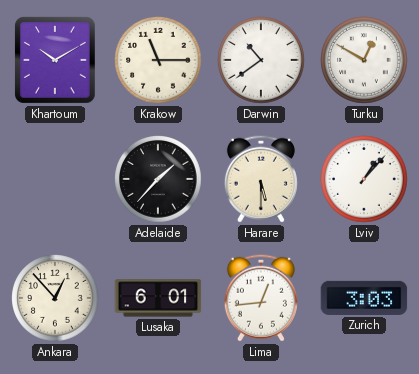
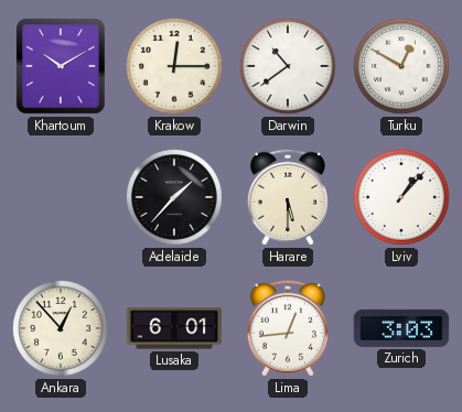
Krakow: 11:15 -> 12:15
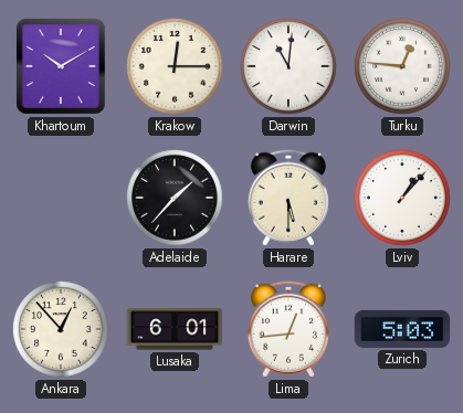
Darwin: 10:39 -> 11:01
Turku: 12:50 -> 12:46
Zurich: 3:03 -> 5:03
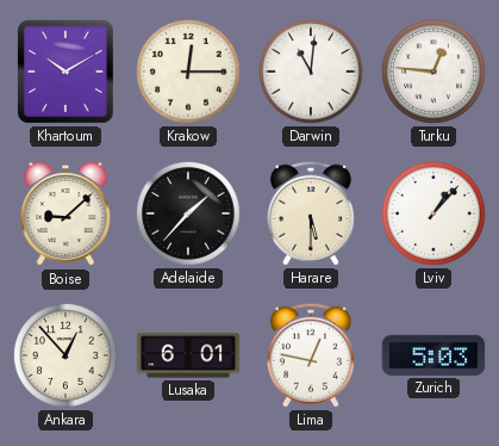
Boise: none -> 9:08
Lima: 12:44 -> 12:47
